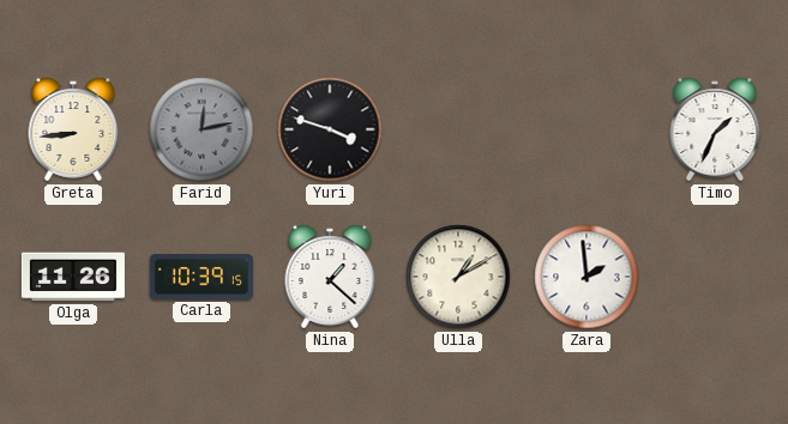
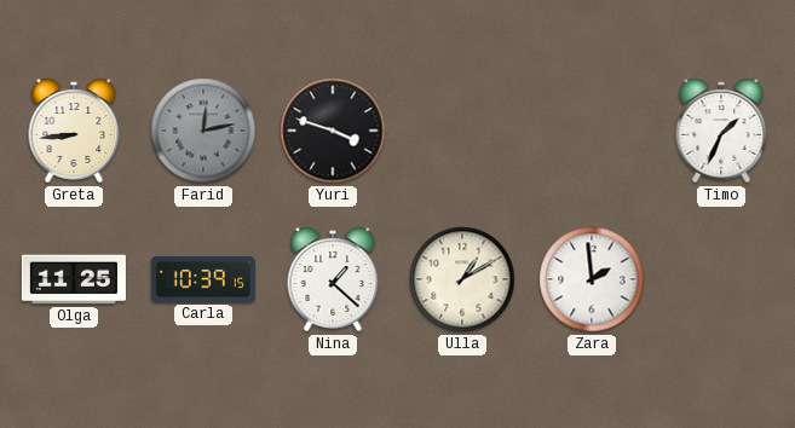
Olga: 11:26 -> 11:25
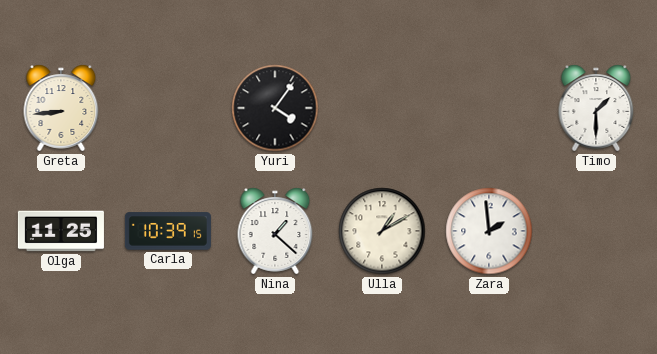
Farid: 12:13 -> none
Yuri: 3:48 -> 4:06
Timo: 1:34 -> 1:30
